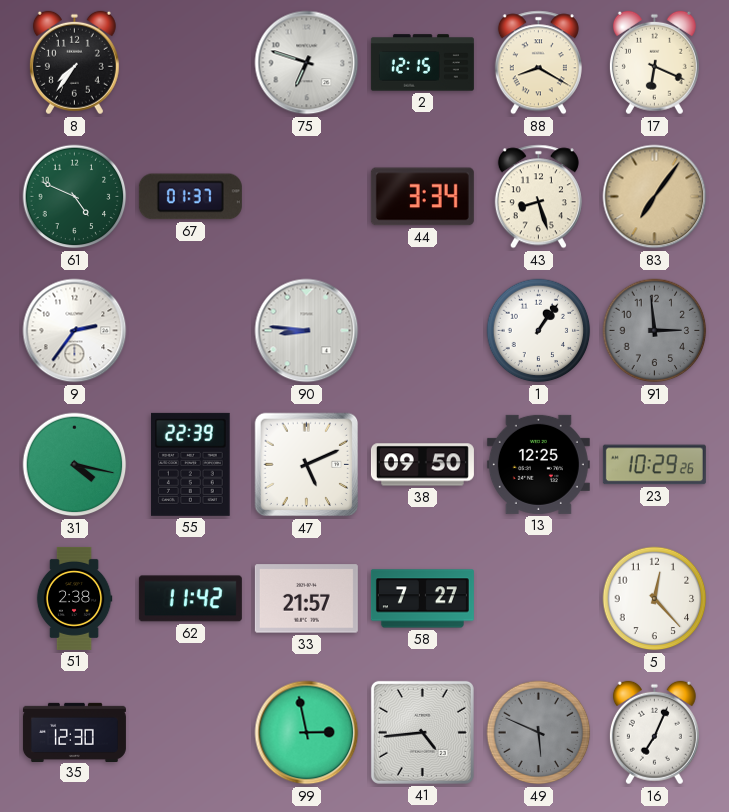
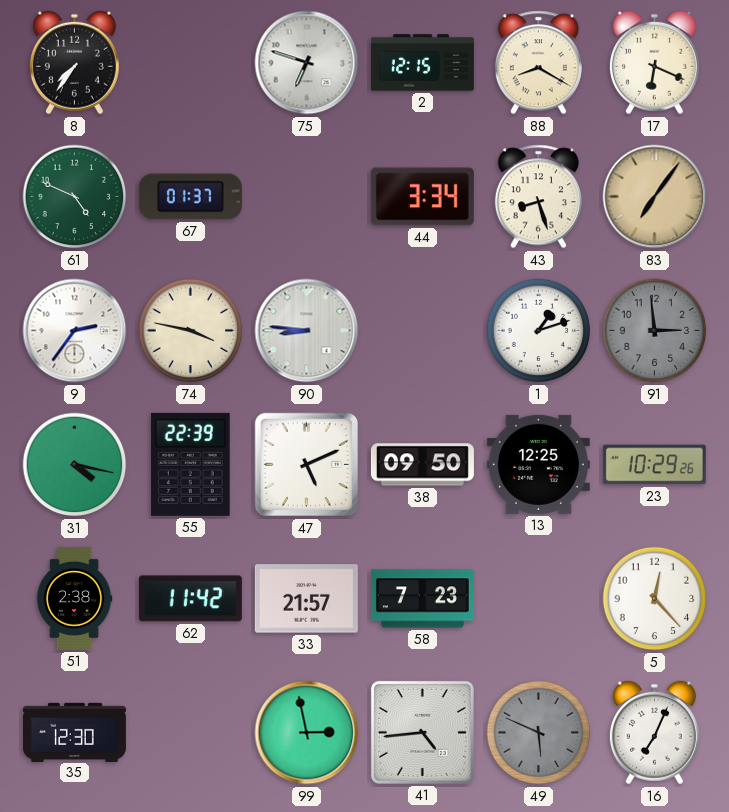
74: none -> 3:47
1: 1:06 -> 1:12
58: 7:27 -> 7:23
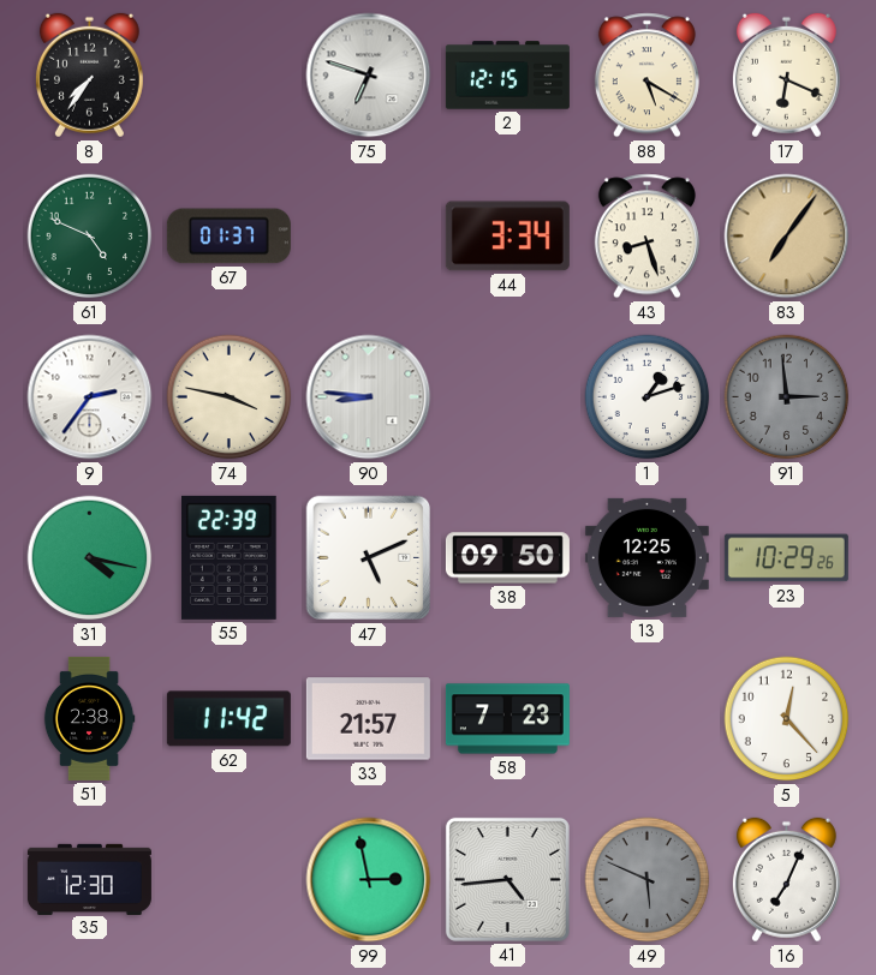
88: 8:20 -> 5:20
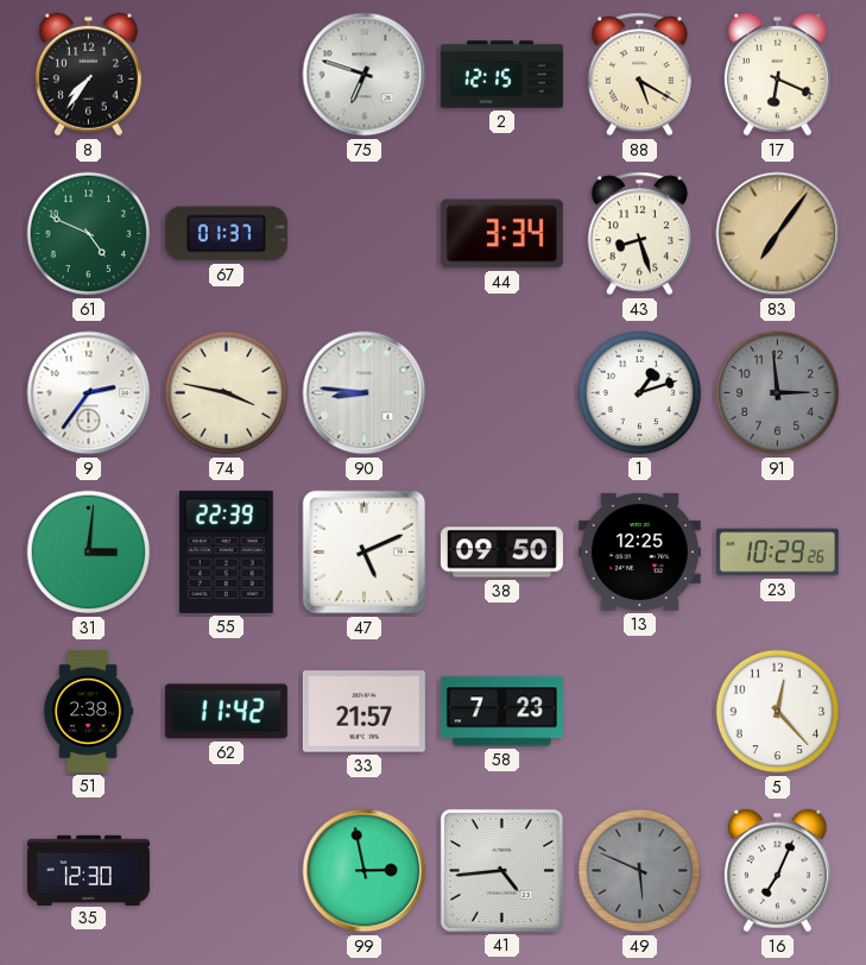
31: 4:17 -> 3:01
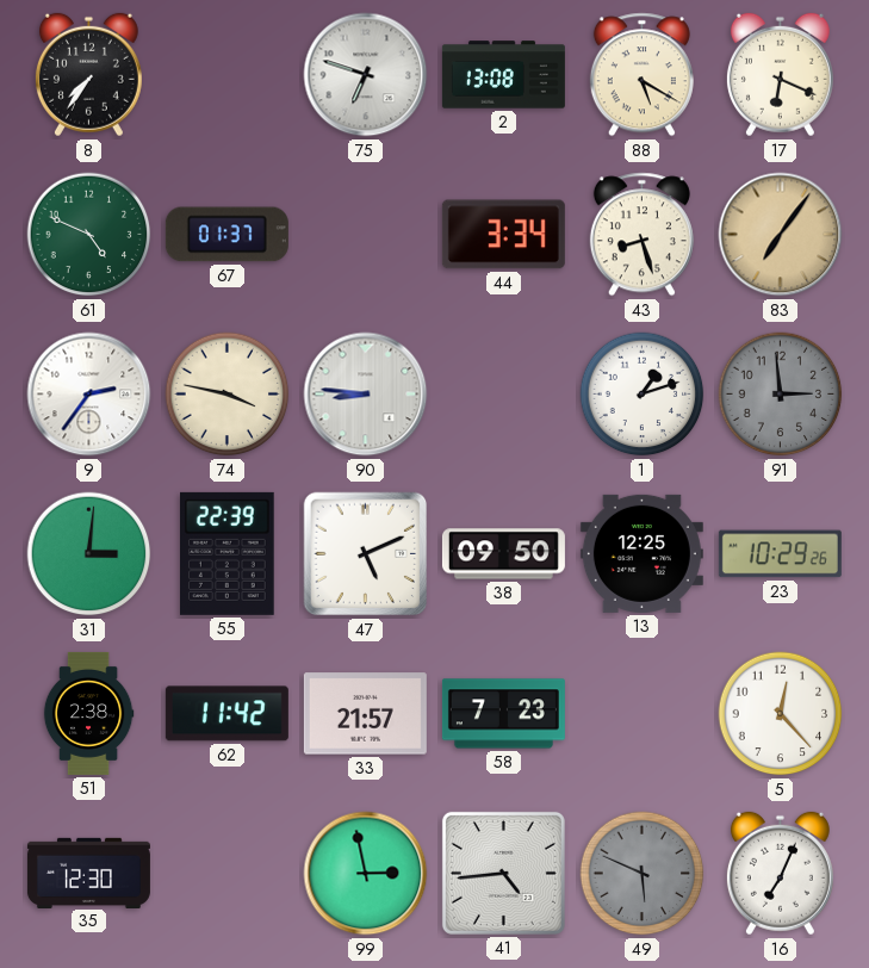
2: 12:15 -> 13:08
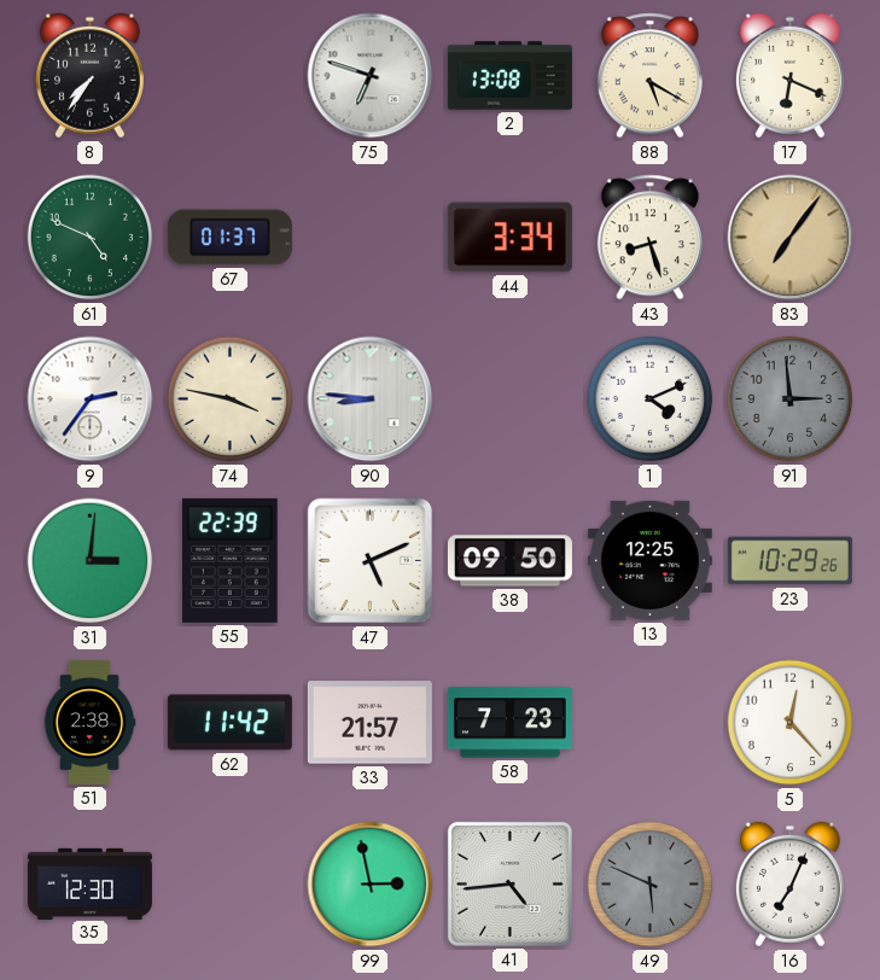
1: 1:12 -> 4:11
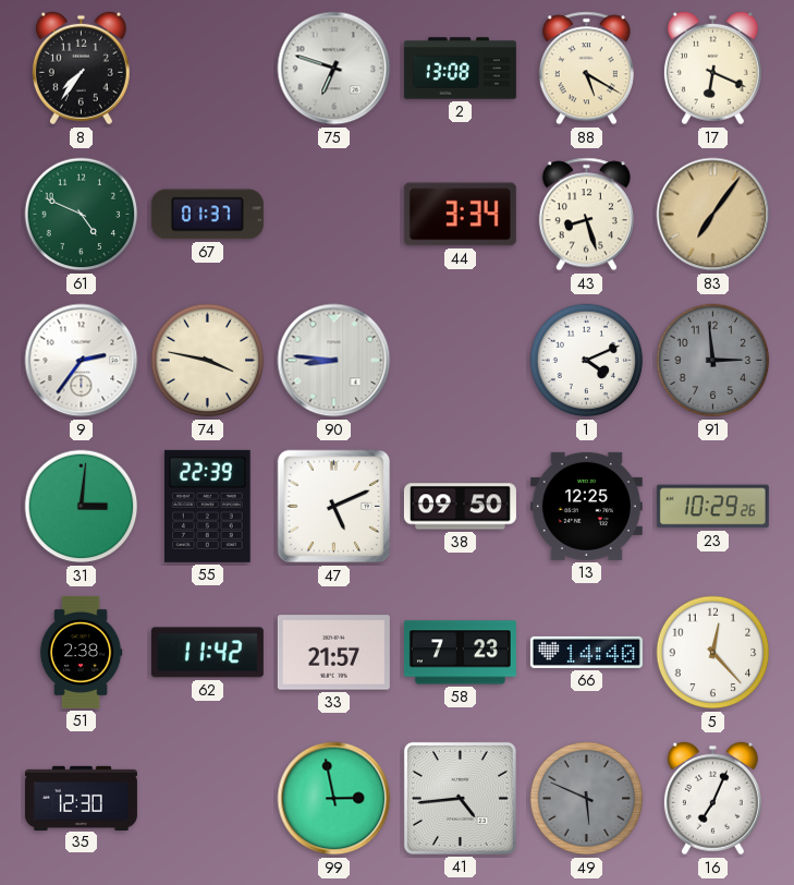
66: none -> 14:40
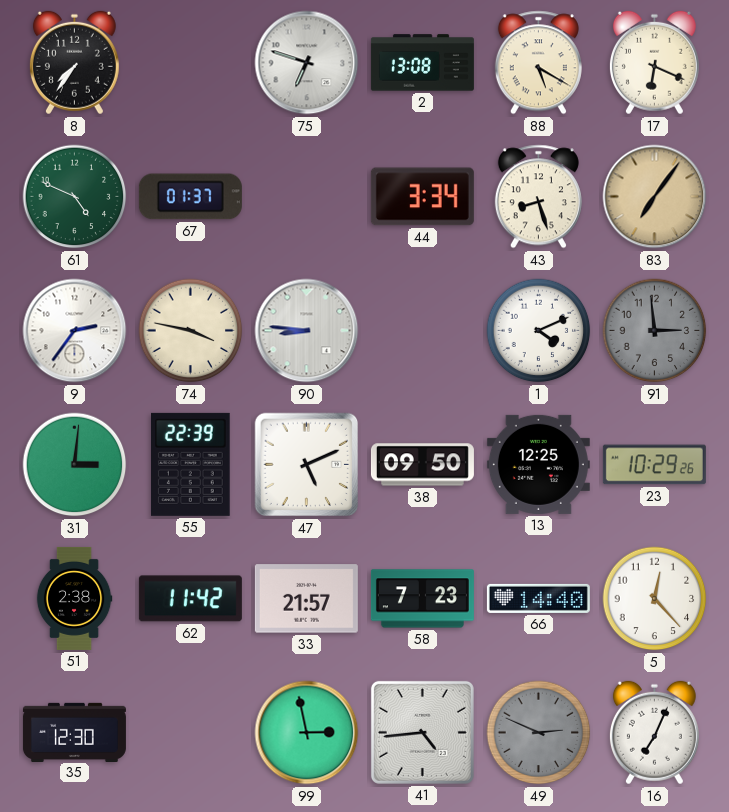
49: 5:49 -> 2:49
